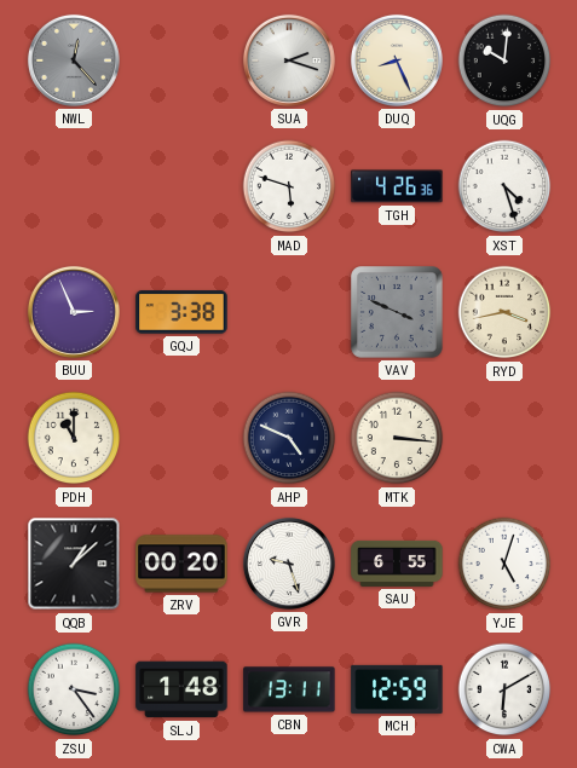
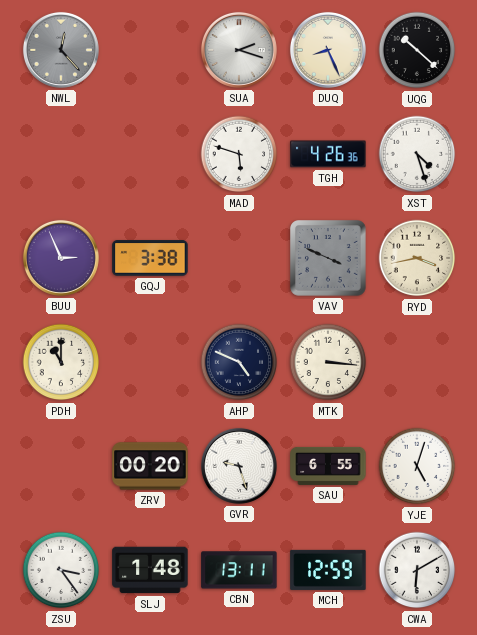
UQG: 10:01 -> 10:22
QQB: 1:08 -> none
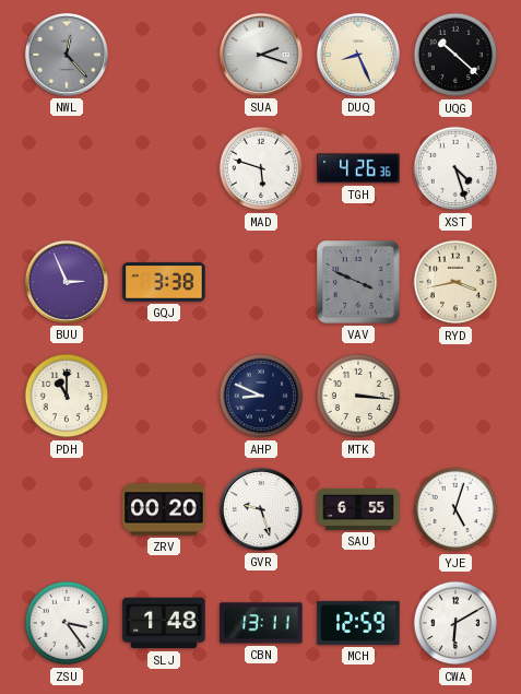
AHP: 4:49 -> 8:49
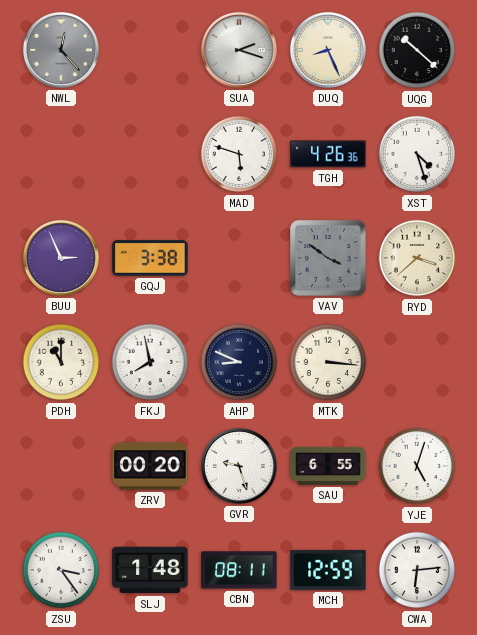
VAV: 3:49 -> 3:51
RYD: 3:43 -> 3:38
FKJ: none -> 7:58
CBN: 13:11 -> 08:11
CWA: 6:10 -> 6:14
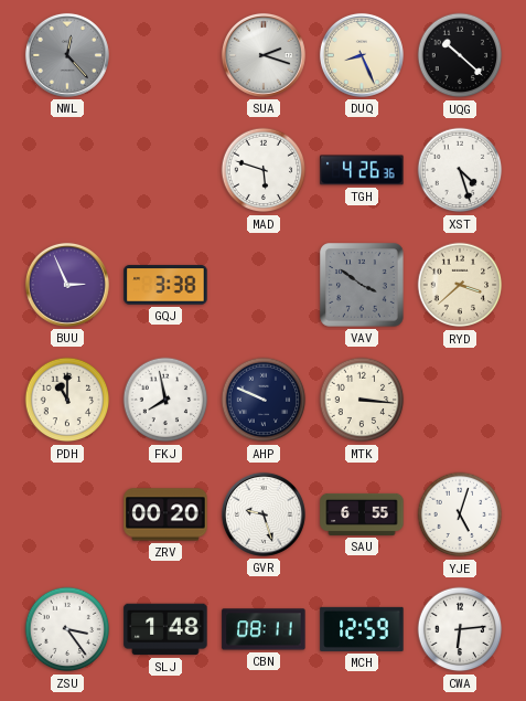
AHP: 8:49 -> 9:49
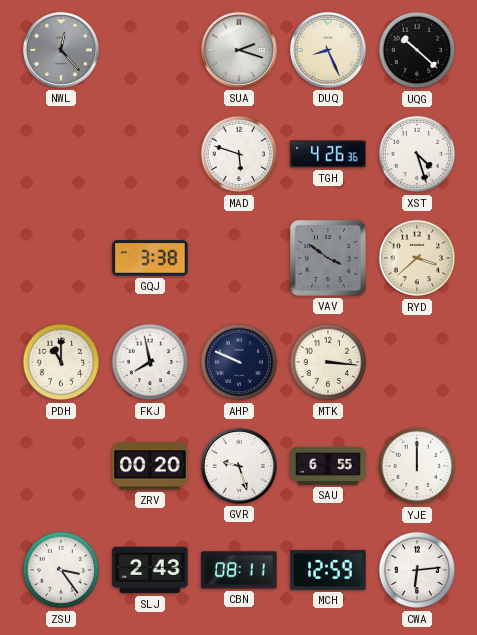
BUU: 2:56 -> none
YJE: 5:03 -> 12:00
SLJ: 1:48 -> 2:43
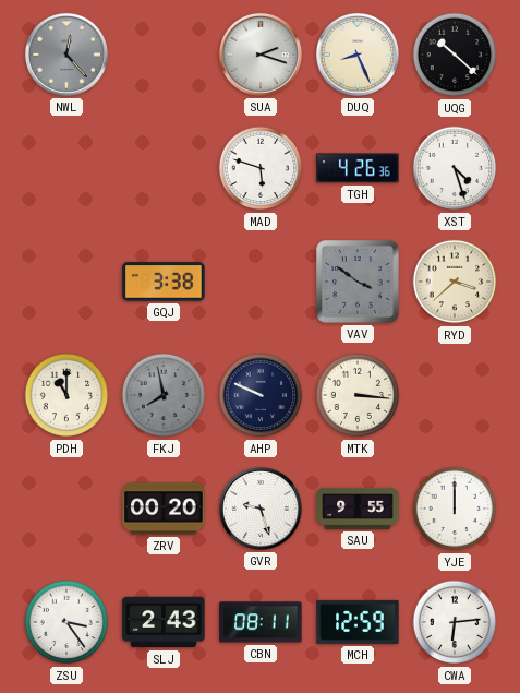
FKJ dial: white -> grey
SAU: 6:55 -> 9:55
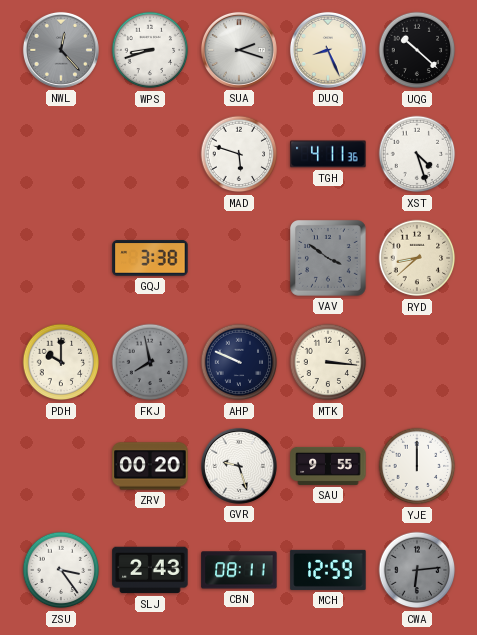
WPS: none -> 8:42
TGH: 4:26 -> 4:11
RYD: 3:38 -> 8:38
PDH: 11:00 -> 10:00
CWA dial: white -> grey
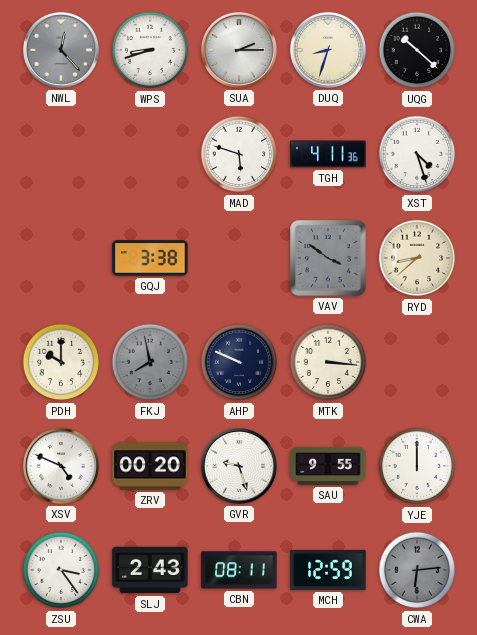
SUA: 2:18 -> 2:15
DUQ: 8:26 -> 8:33
XSV: none -> 4:49
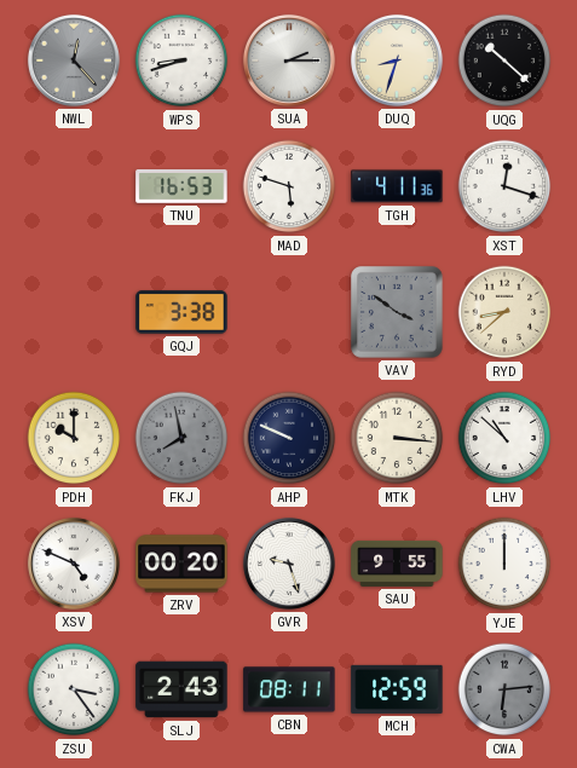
TNU: none -> 16:53
XST: 4:27 -> 12:18
LHV: none -> 10:52
